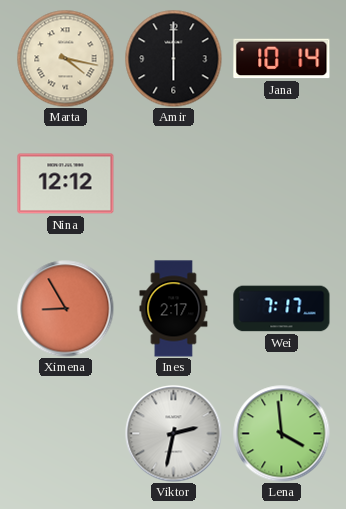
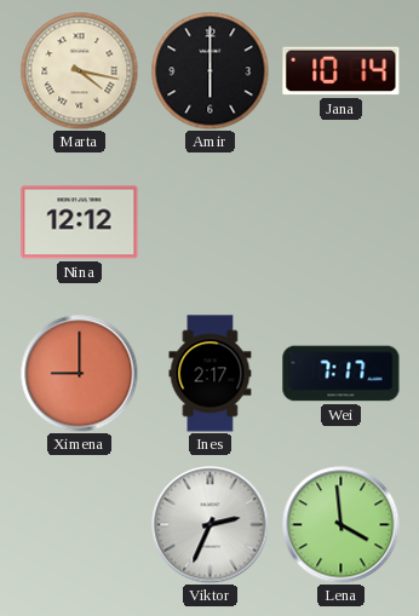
Ximena: 8:55 -> 9:00
Viktor: 2:32 -> 2:34
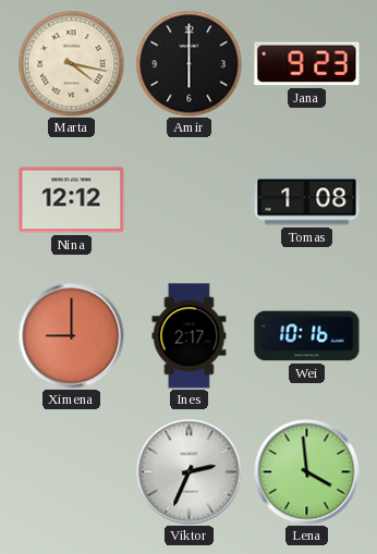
Jana: 10:14 -> 9:23
Tomas: none -> 1:08
Wei: 7:17 -> 10:16
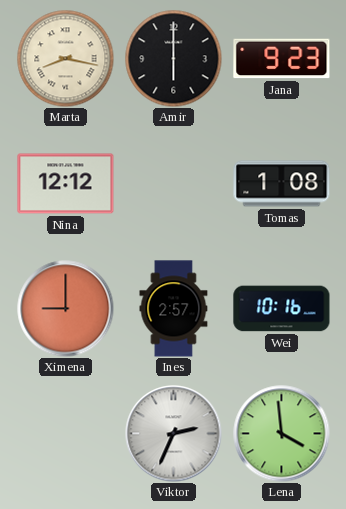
Marta: 4:17 -> 8:17
Ines: 2:17 -> 2:57
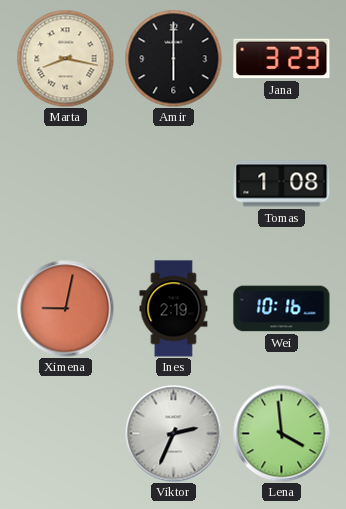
Jana: 9:23 -> 3:23
Nina: 12:12 -> none
Ximena: 9:00 -> 9:02
Ines: 2:57 -> 2:19
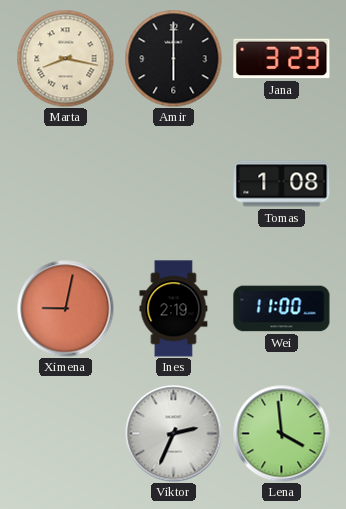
Wei: 10:16 -> 11:00
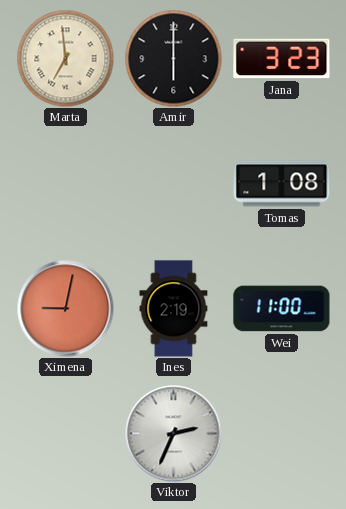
Marta: 8:17 -> 6:59
Lena: 3:59 -> none
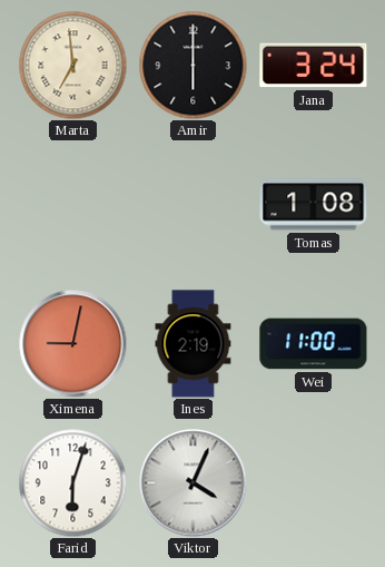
Jana: 3:23 -> 3:24
Farid: none -> 6:03
Viktor: 2:34 -> 4:04
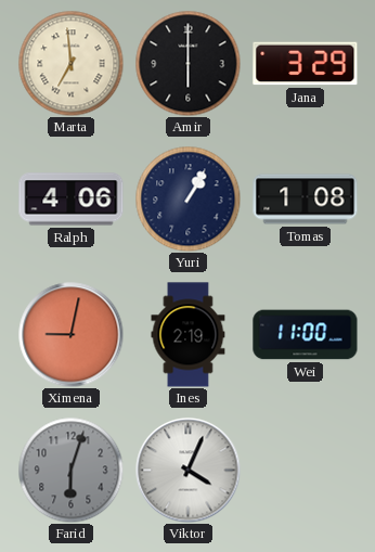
Jana: 3:24 -> 3:29
Ralph: none -> 4:06
Yuri: none -> 1:05
Farid dial: white -> grey
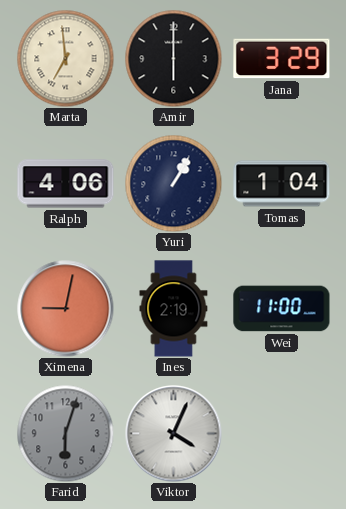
Tomas: 1:08 -> 1:04
